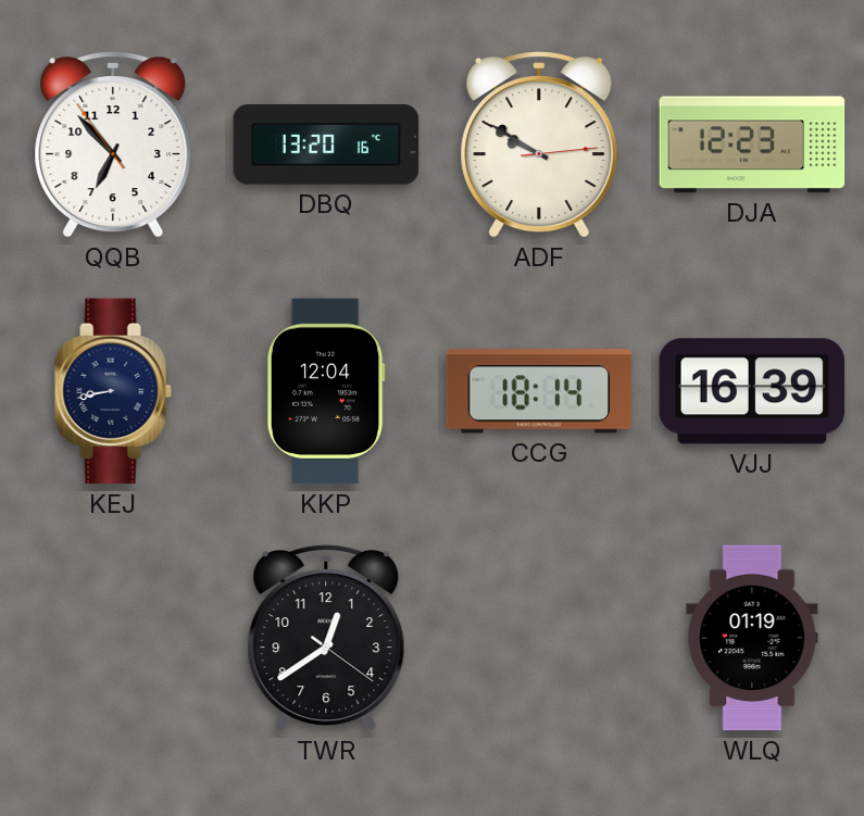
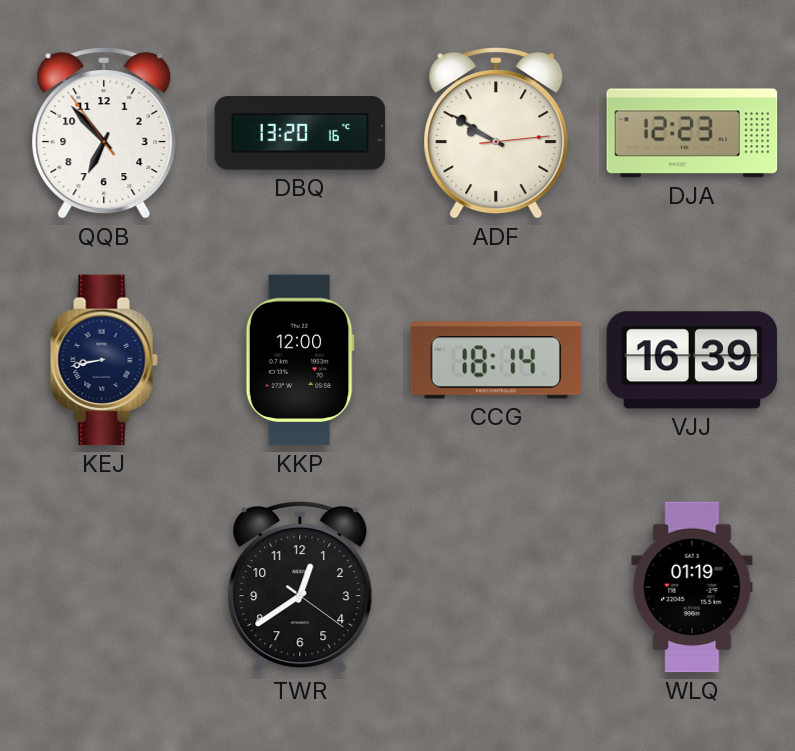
KKP: 12:04 -> 12:00
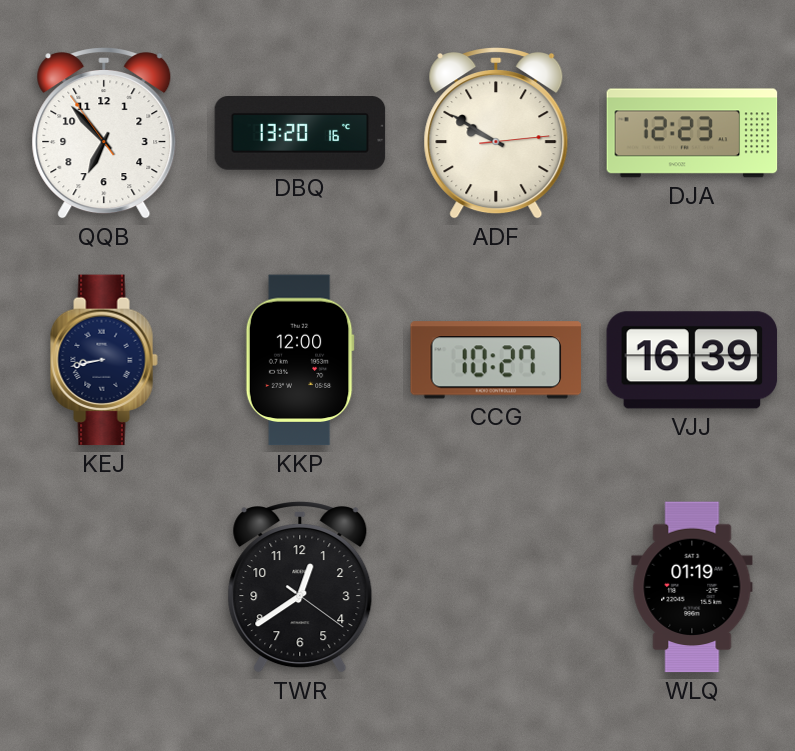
CCG: 18:14 -> 10:27
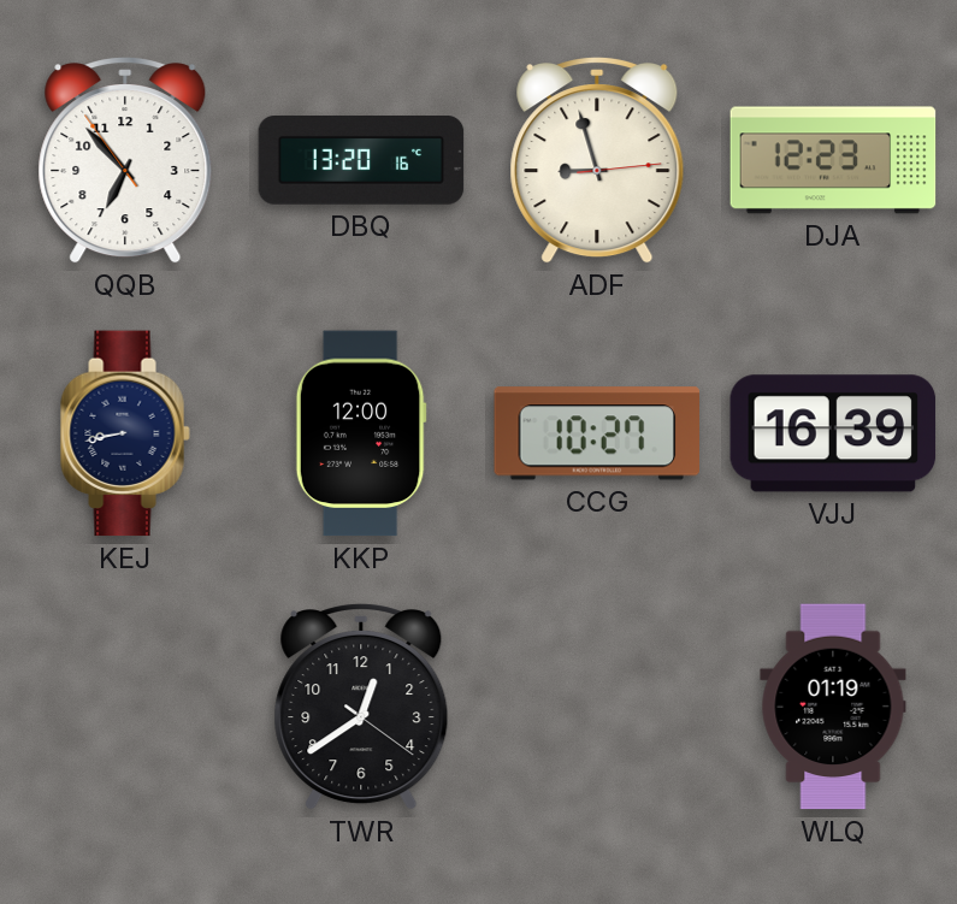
ADF: 9:50 -> 8:57
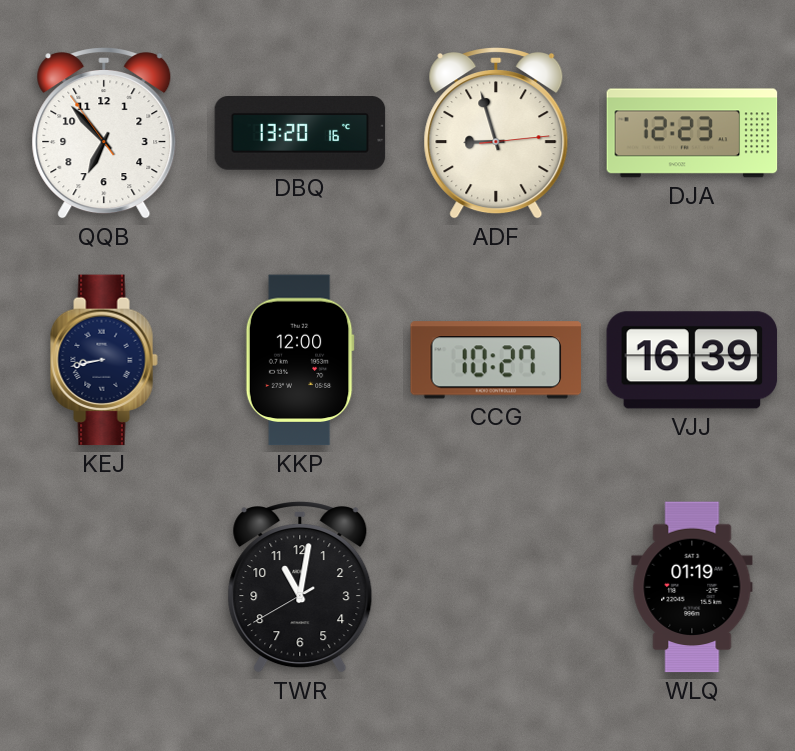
TWR: 12:39 -> 11:01
